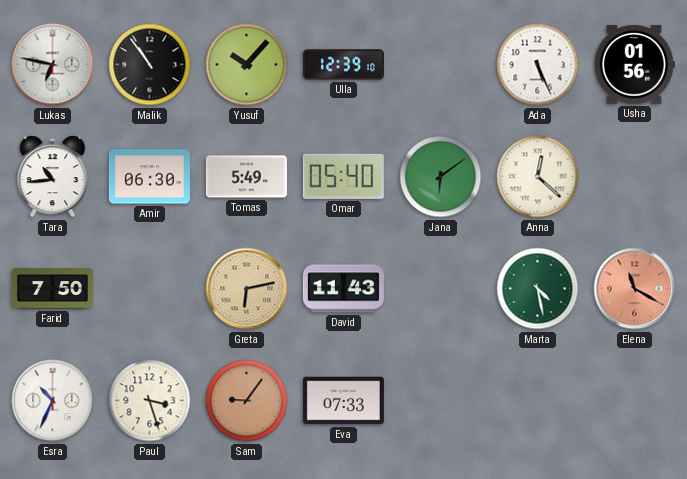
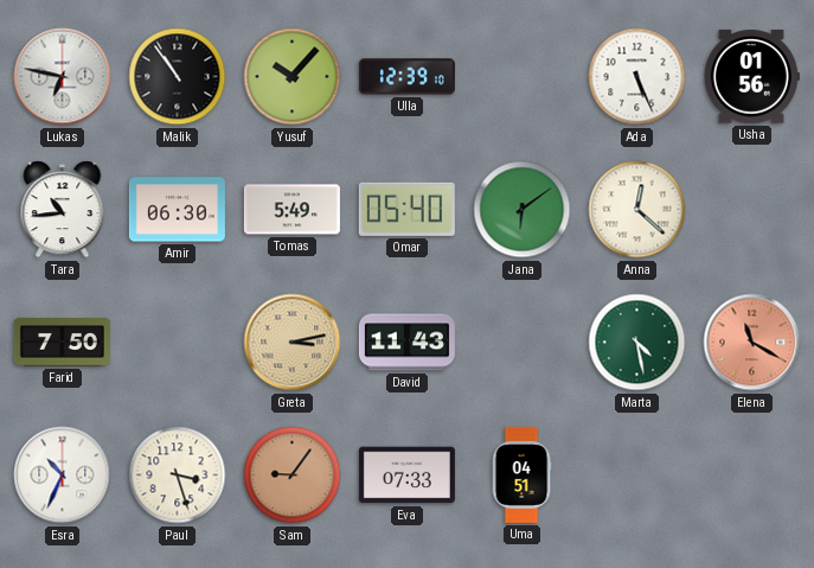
Greta: 6:13 -> 3:13
Uma: none -> 04:51
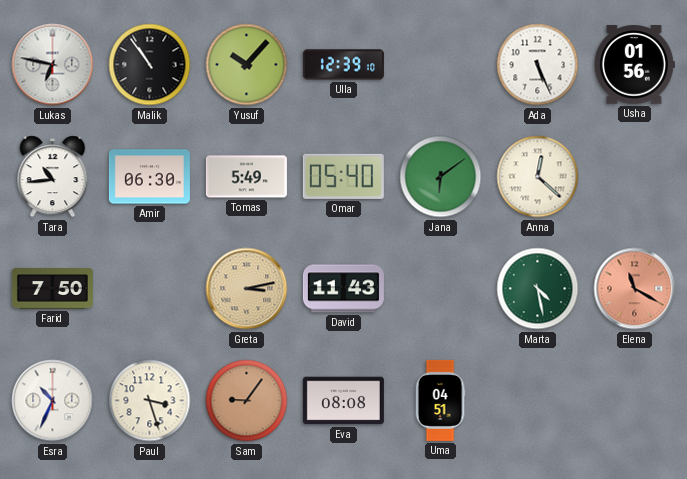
Eva: 07:33 -> 08:08
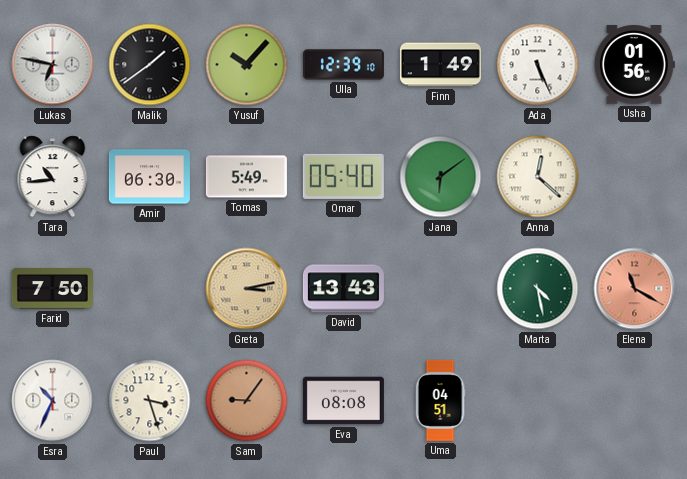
Malik: 10:54 -> 1:39
Finn: none -> 1:49
David: 11:43 -> 13:43
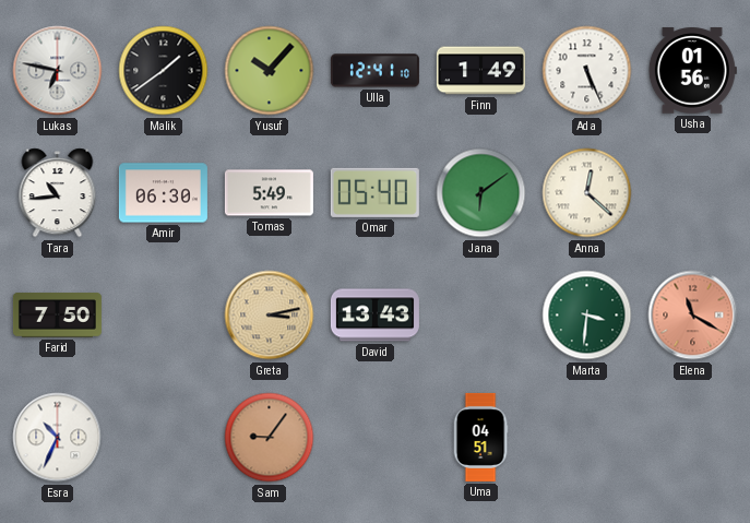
Ulla: 12:39 -> 12:41
Marta: 4:28 -> 3:31
Paul: 3:27 -> none
Eva: 08:08 -> none
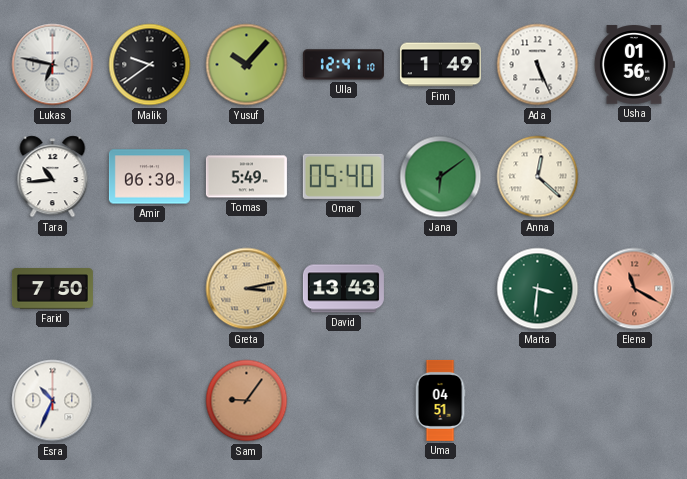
Malik: 1:39 -> 9:39
